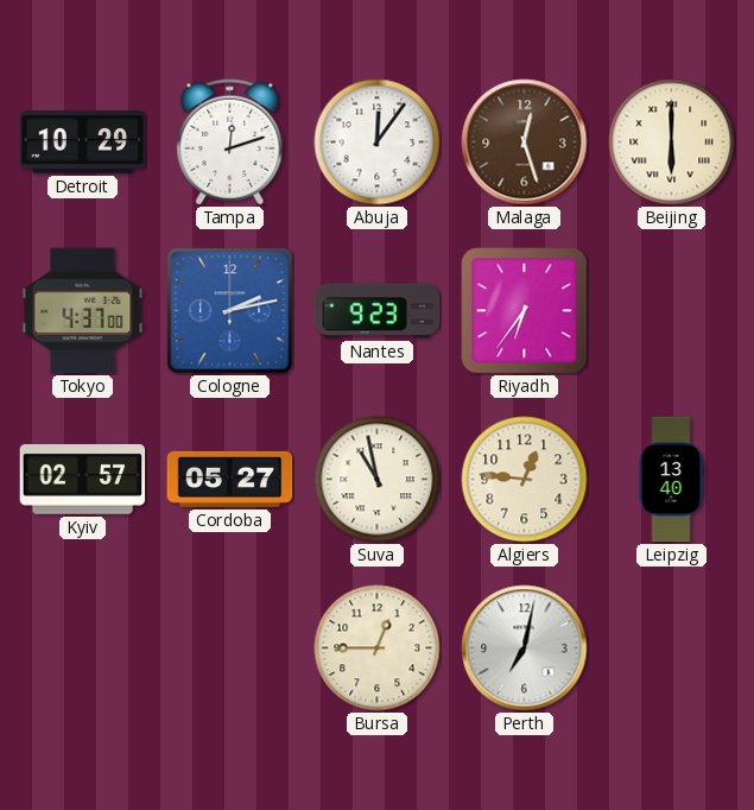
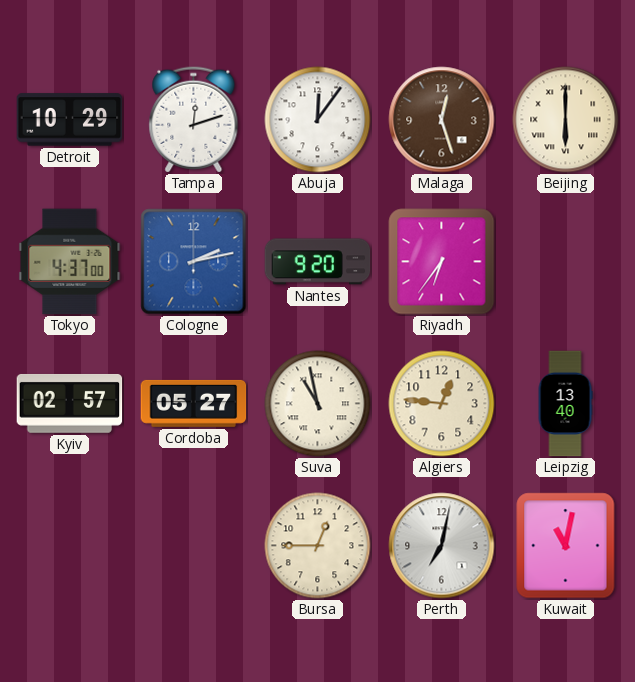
Nantes: 9:23 -> 9:20
Kuwait: none -> 11:02
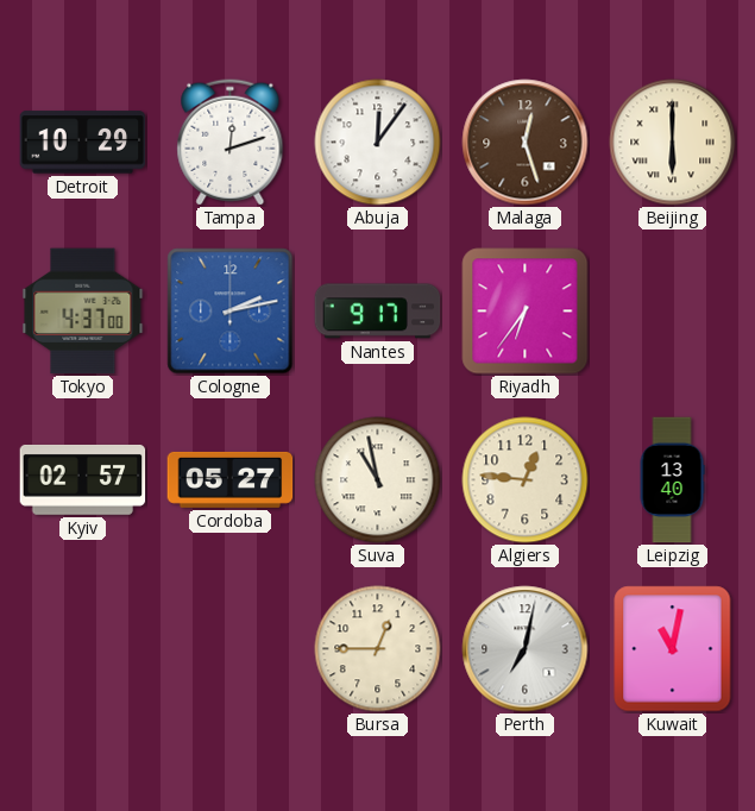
Nantes: 9:20 -> 9:17
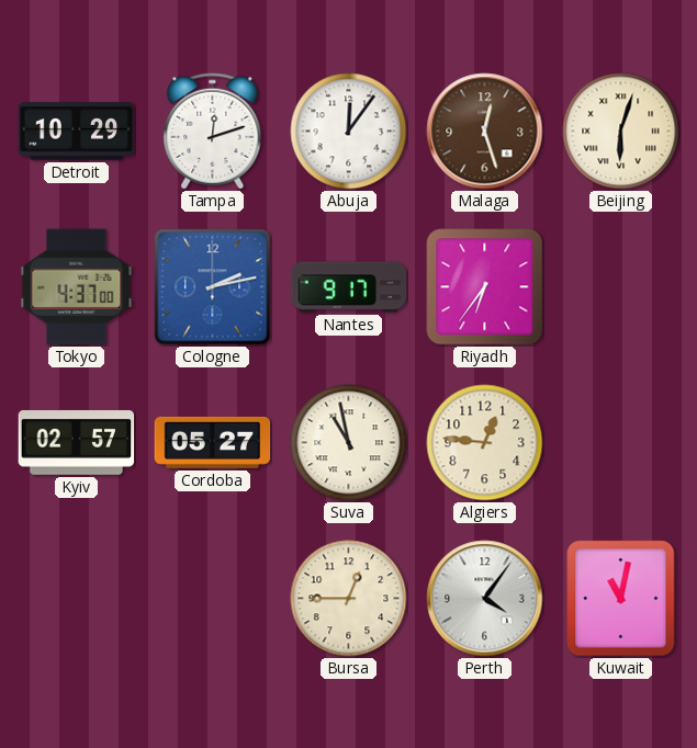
Beijing: 6:00 -> 6:03
Leipzig: 13:40 -> none
Perth: 7:02 -> 4:06
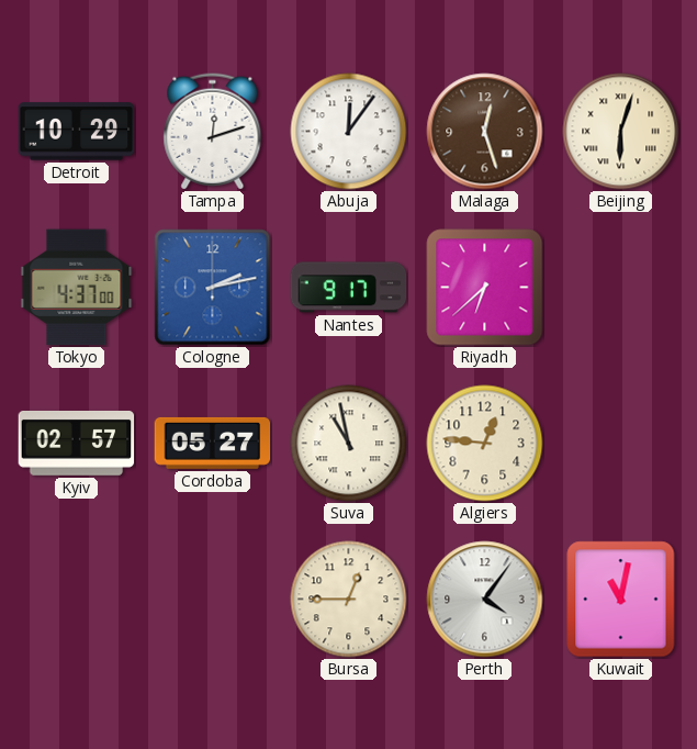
Riyadh: 6:36 -> 6:38
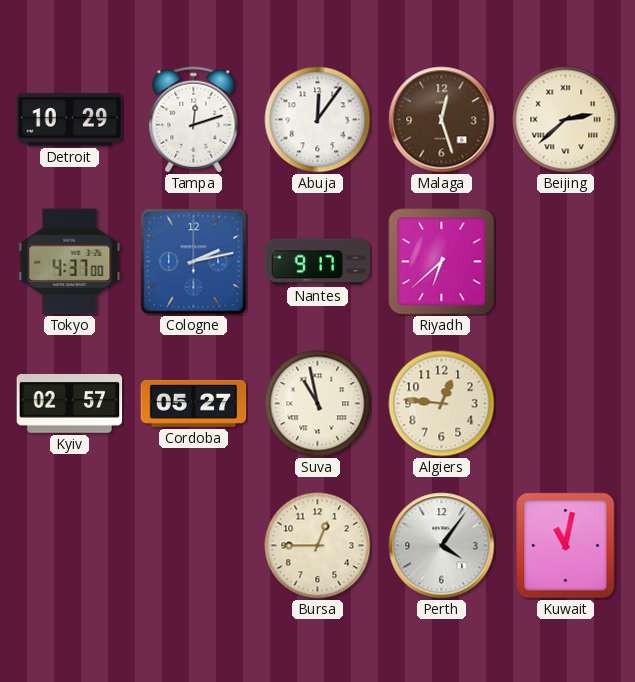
Beijing: 6:03 -> 2:38
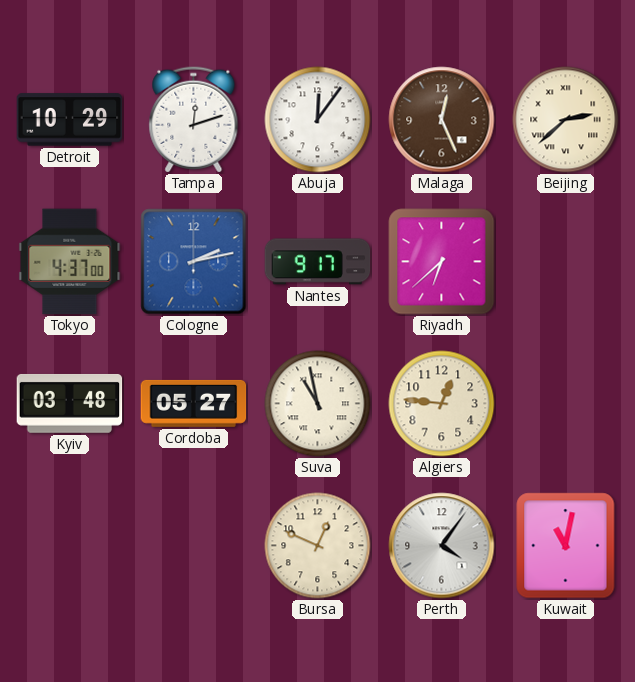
Malaga: 12:27 -> 12:26
Kyiv: 02:57 -> 03:48
Bursa: 12:45 -> 12:49
